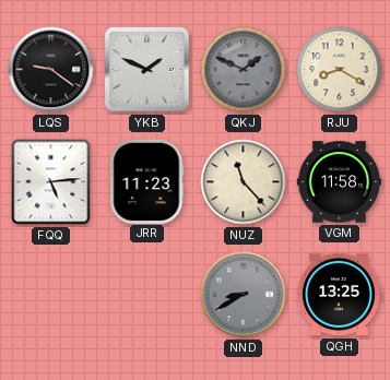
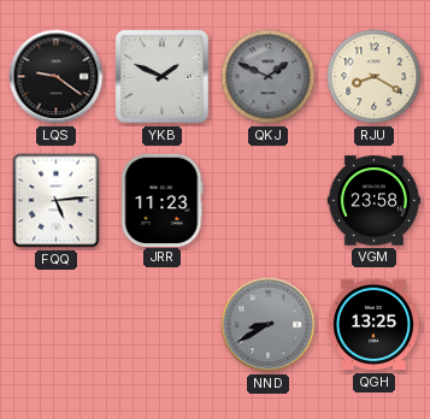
NUZ: 11:23 -> none
VGM: 11:58 -> 23:58
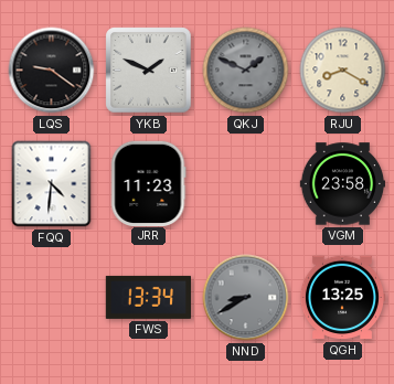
FQQ: 5:14 -> 4:31
FWS: none -> 13:34
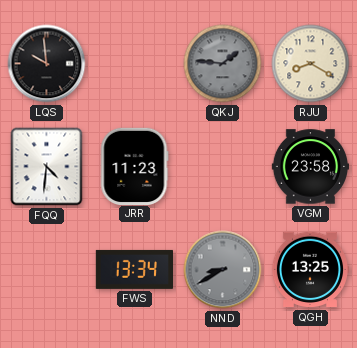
LQS: 9:21 -> 9:59
YKB: 1:49 -> none
QKJ: 1:49 -> 1:46
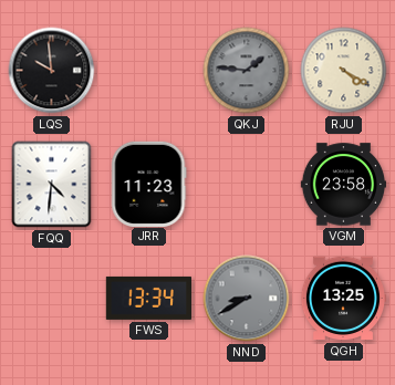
RJU: 8:20 -> 4:20
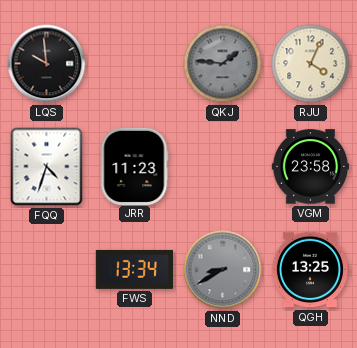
RJU: 4:20 -> 4:04
FQQ: 4:31 -> 4:33
